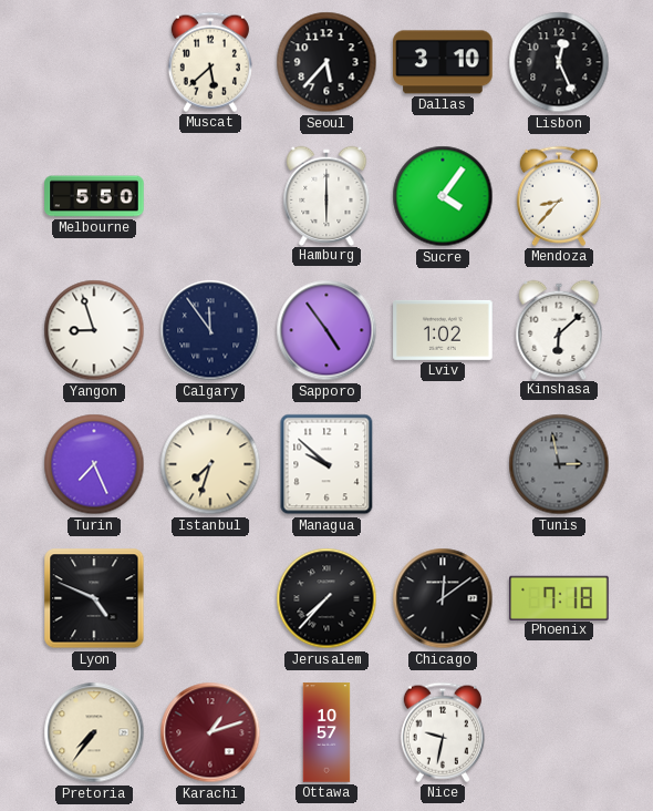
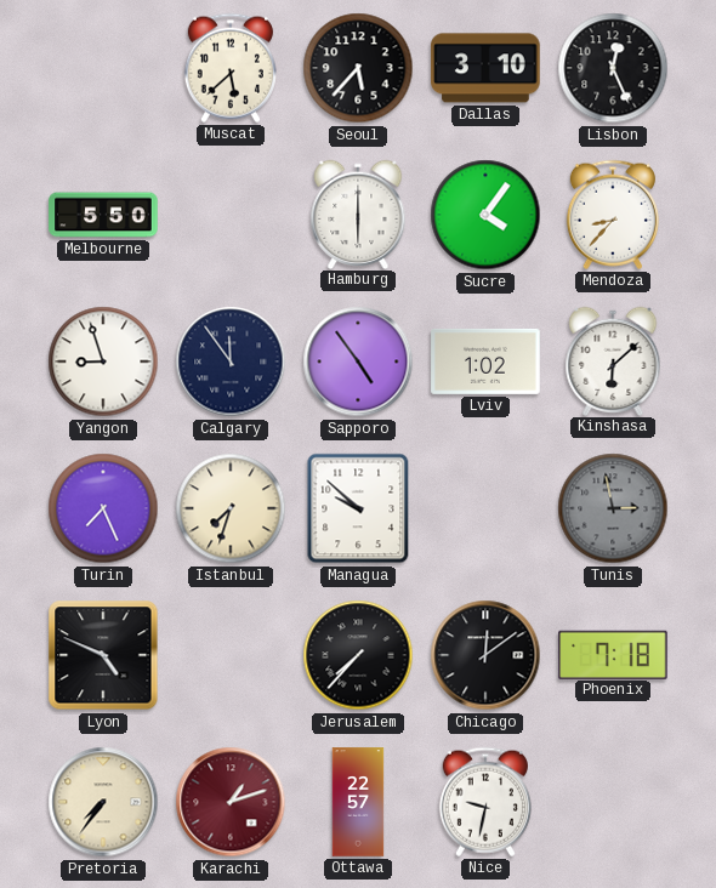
Ottawa: 10:57 -> 22:57
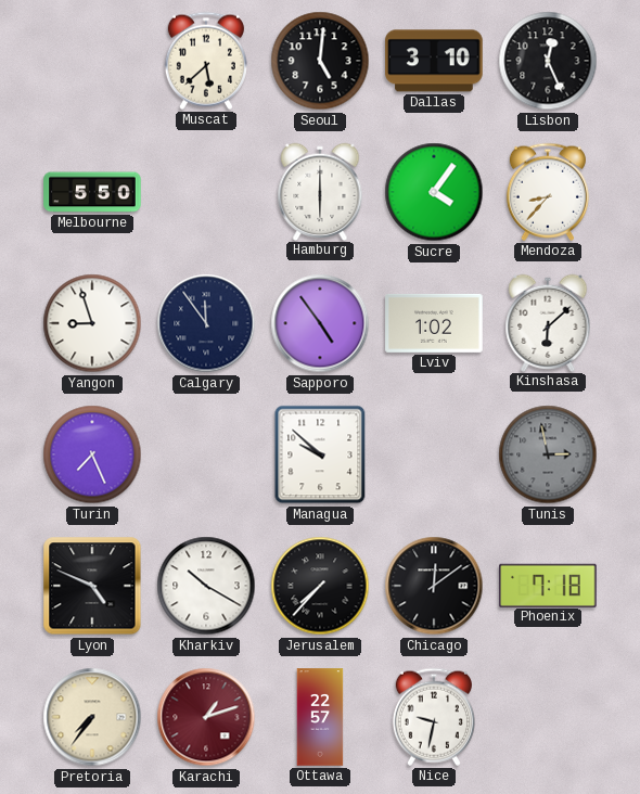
Seoul: 5:37 -> 5:01
Istanbul: 7:33 -> none
Kharkiv: none -> 10:20
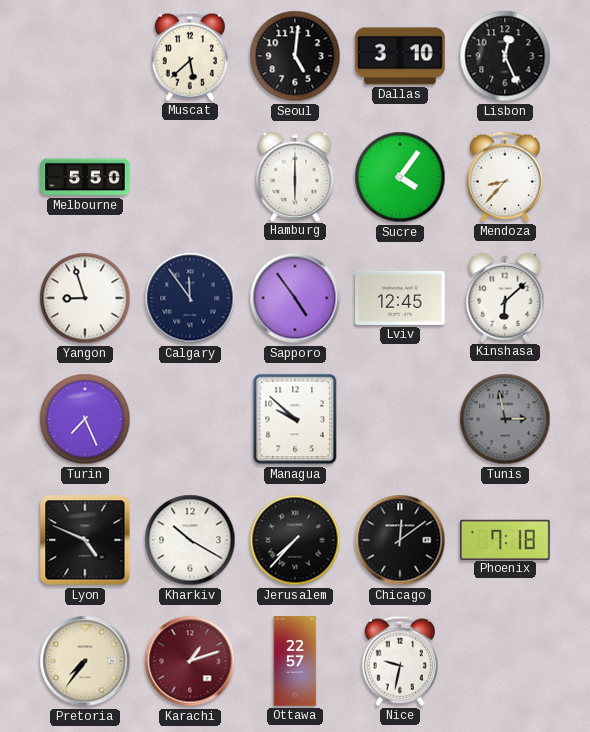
Lviv: 1:02 -> 12:45
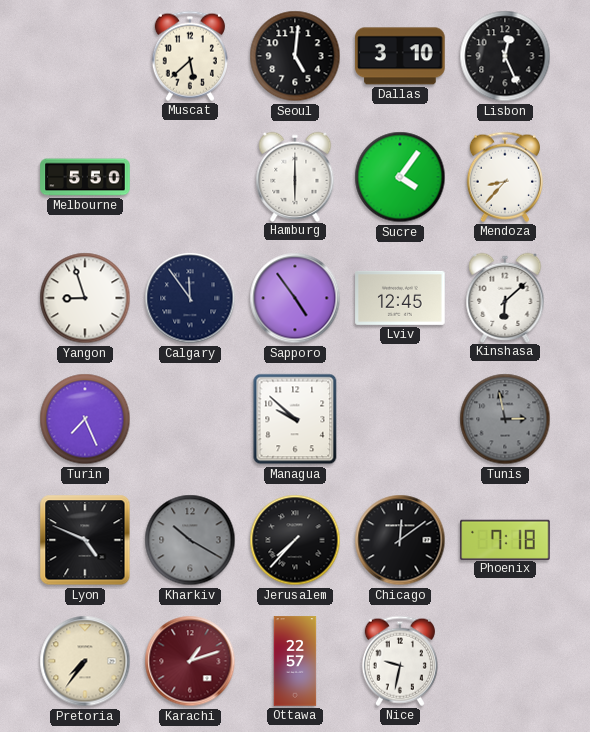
Kharkiv dial: white -> grey
